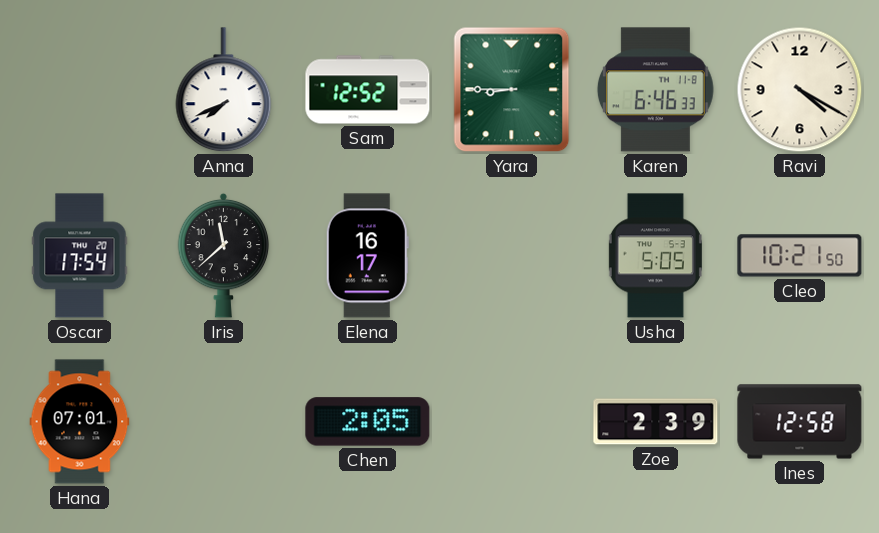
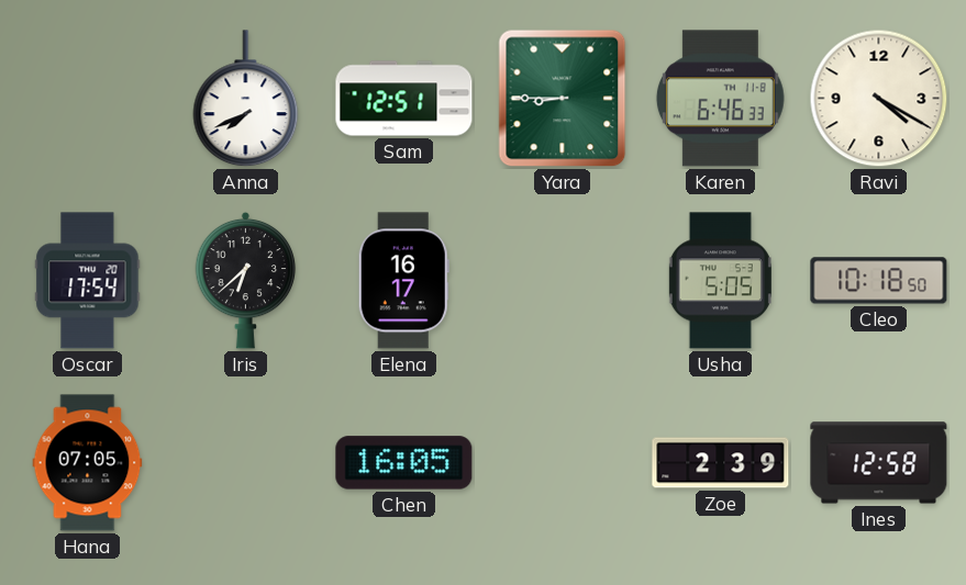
Sam: 12:52 -> 12:51
Iris: 11:38 -> 6:38
Cleo: 10:21 -> 10:18
Hana: 07:01 -> 07:05
Chen: 2:05 -> 16:05
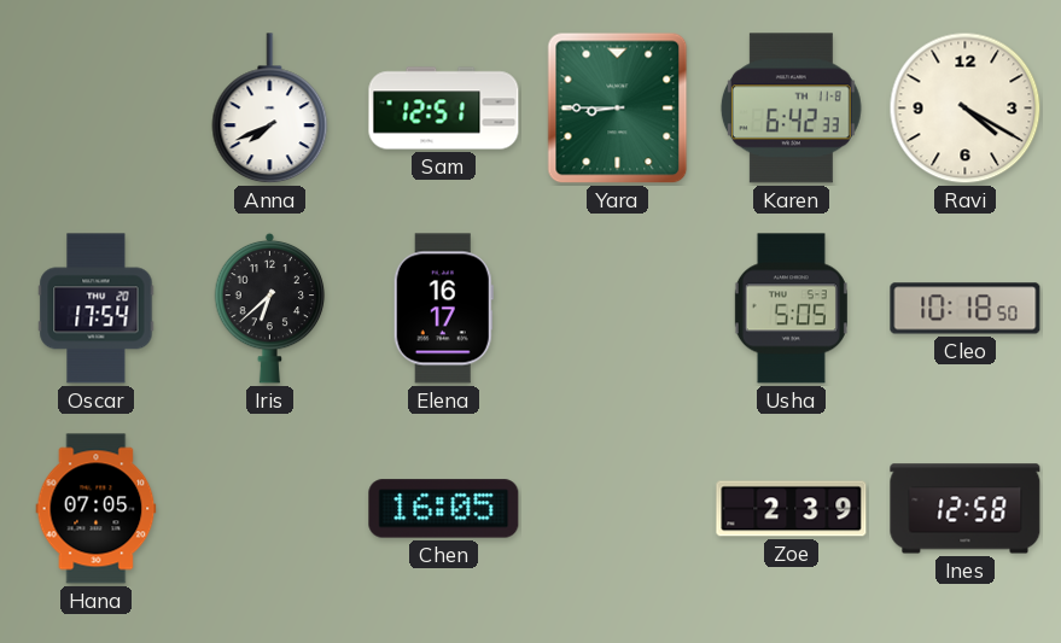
Karen: 6:46 -> 6:42
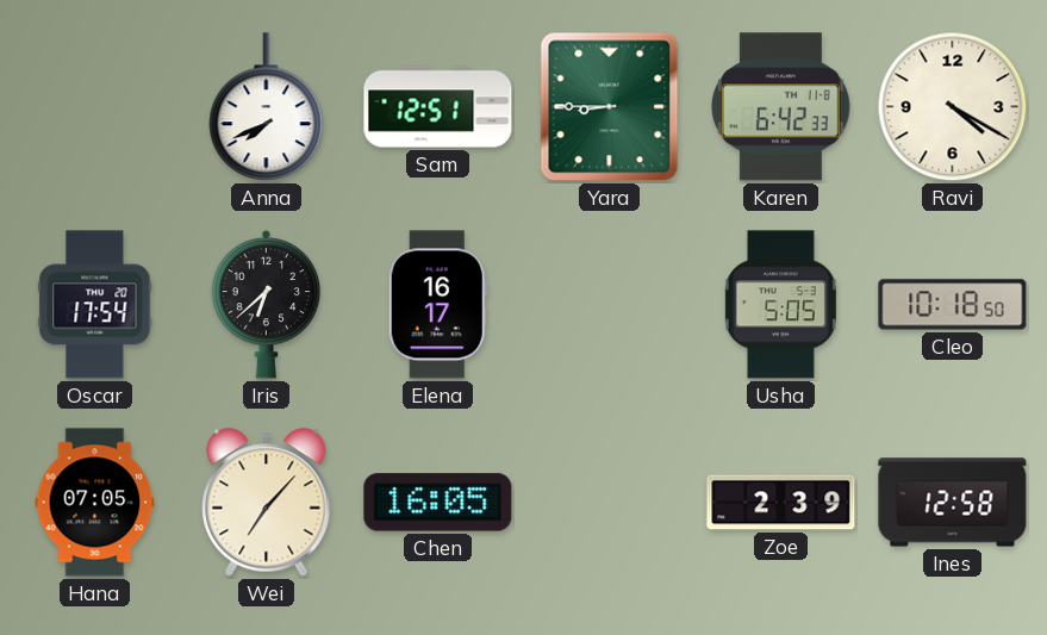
Wei: none -> 7:07
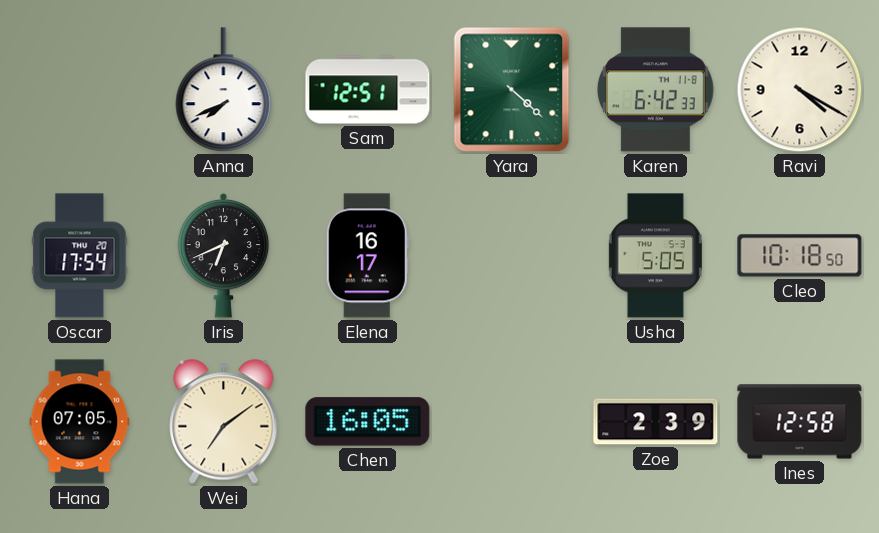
Yara: 8:45 -> 4:22
Iris: 6:38 -> 6:41
Wei: 7:07 -> 7:09
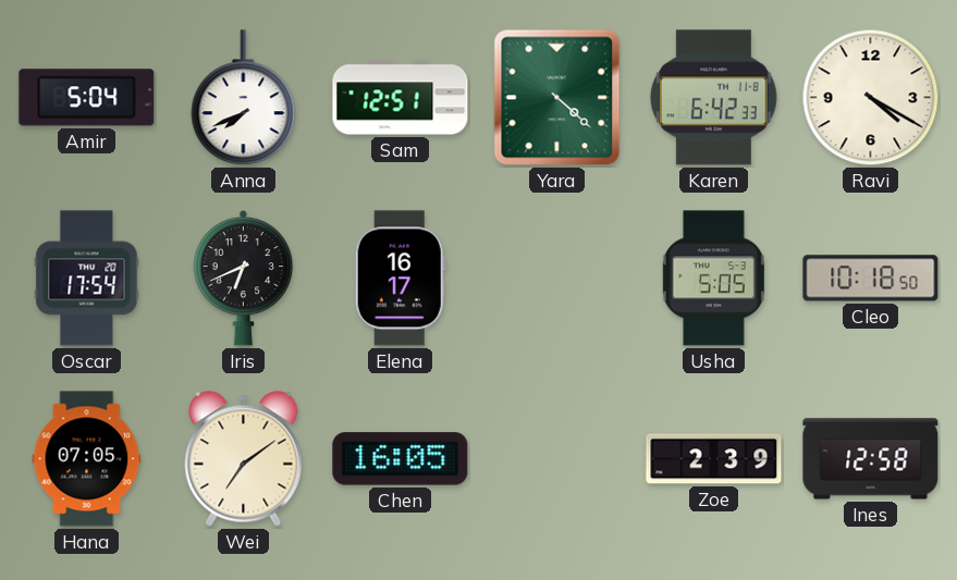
Amir: none -> 5:04
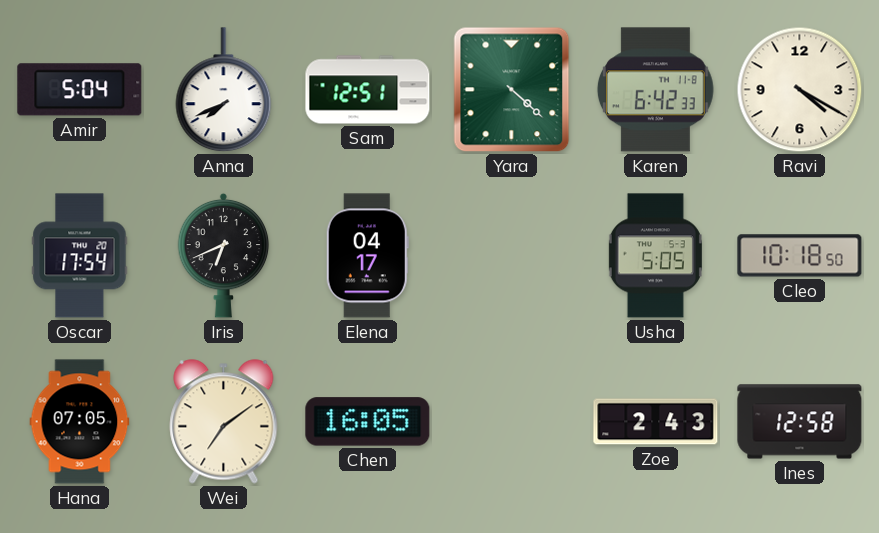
Elena: 16:17 -> 04:17
Zoe: 2:39 -> 2:43
